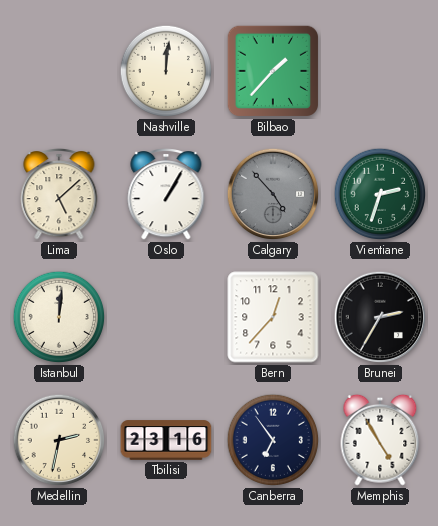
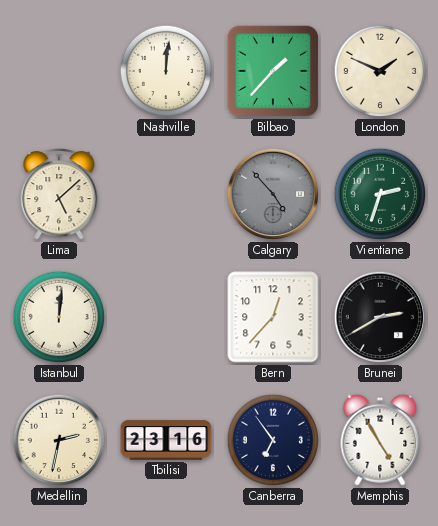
London: none -> 1:49
Oslo: 1:05 -> none
Brunei: 2:35 -> 2:40
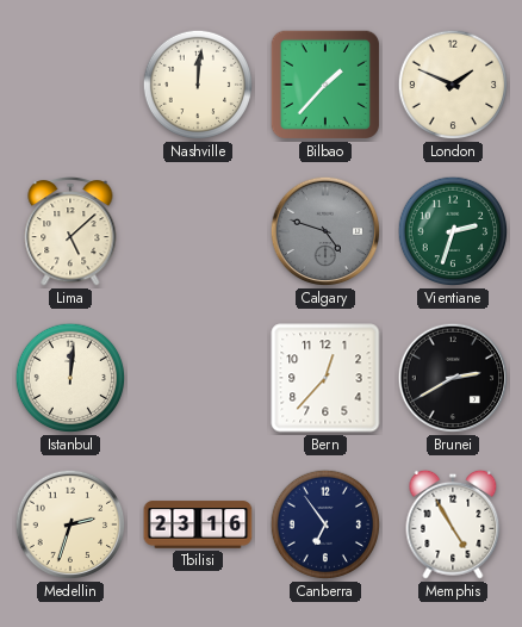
Calgary: 4:53 -> 4:48
Medellin: 2:32 -> 2:33
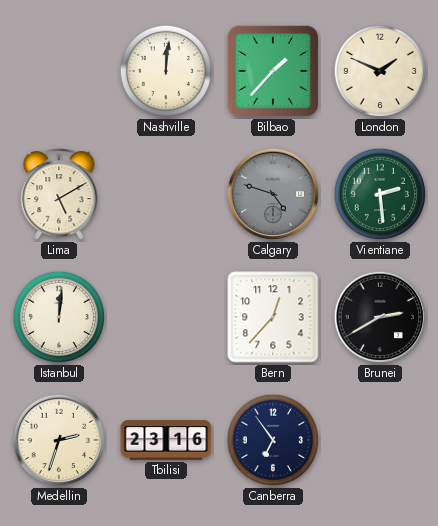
Lima: 5:08 -> 5:10
Vientiane: 2:33 -> 2:29
Memphis: 4:55 -> none
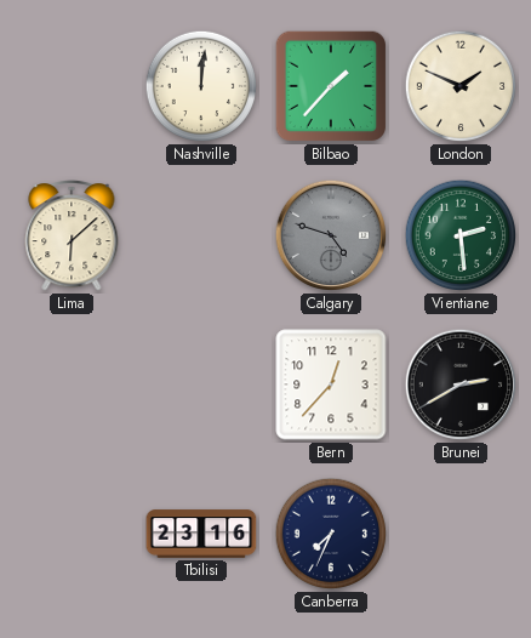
Lima: 5:10 -> 6:08
Istanbul: 12:01 -> none
Medellin: 2:33 -> none
Canberra: 6:54 -> 7:34
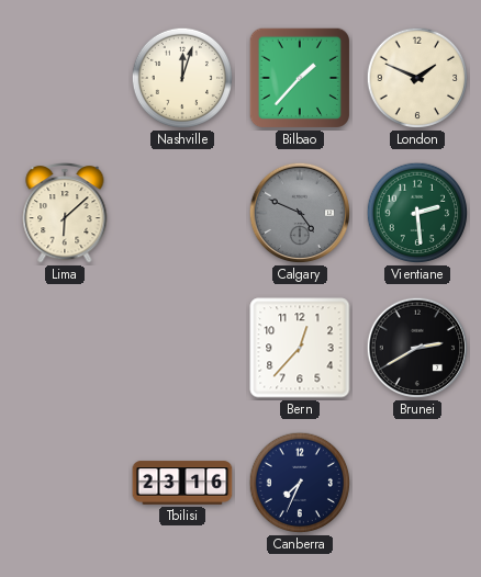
Nashville: 12:01 -> 12:03
Calgary: 4:48 -> 4:49
